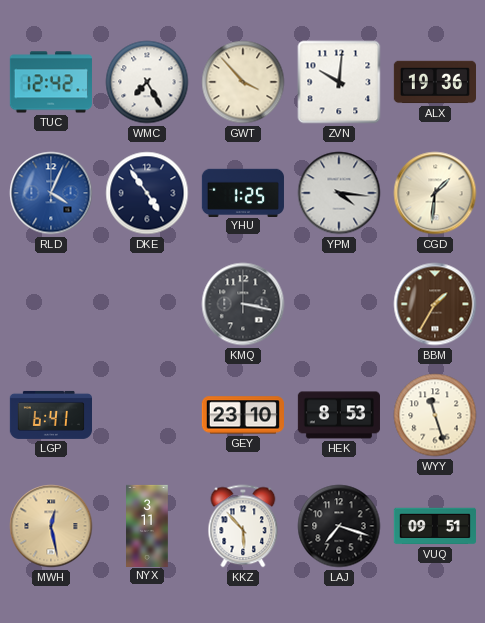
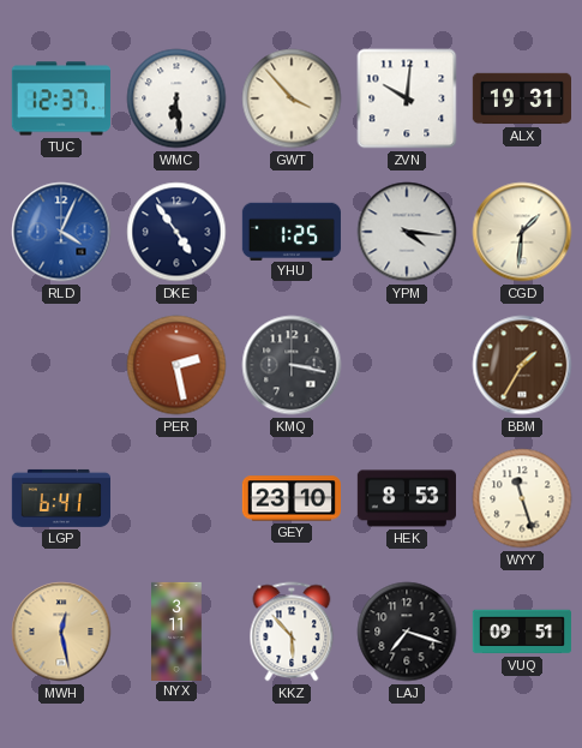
TUC: 12:42 -> 12:37
WMC: 7:25 -> 6:29
ALX: 19:36 -> 19:31
PER: none -> 2:28
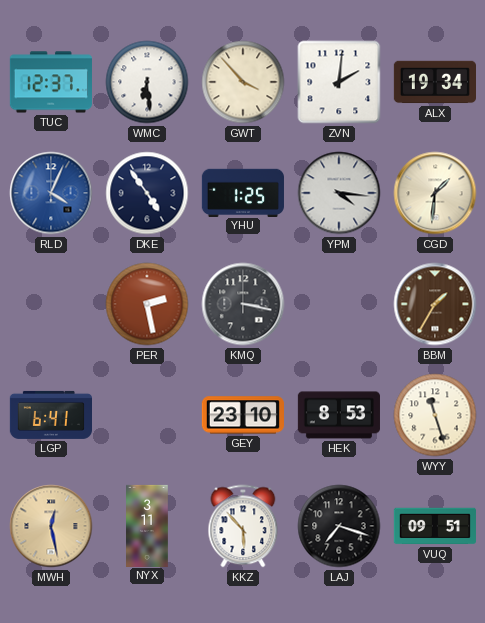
ZVN: 10:01 -> 2:01
ALX: 19:31 -> 19:34
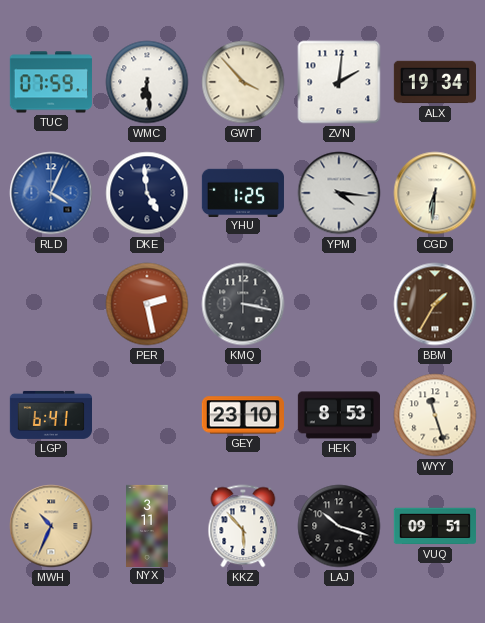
TUC: 12:37 -> 07:59
DKE: 4:54 -> 4:59
CGD: 1:31 -> 6:31
MWH: 12:28 -> 10:34
LAJ: 7:18 -> 10:18
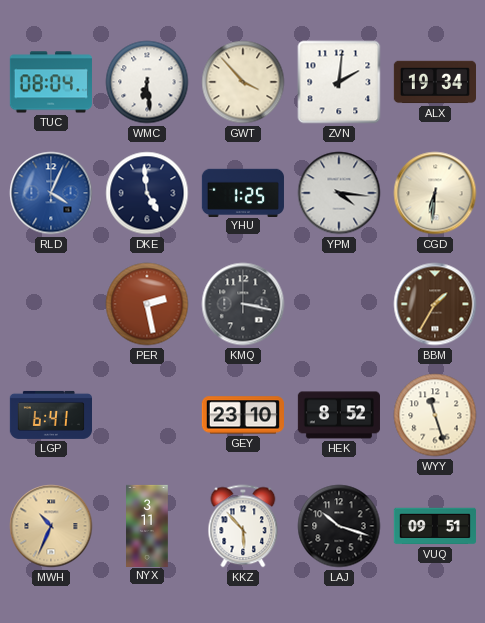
TUC: 07:59 -> 08:04
HEK: 8:53 -> 8:52
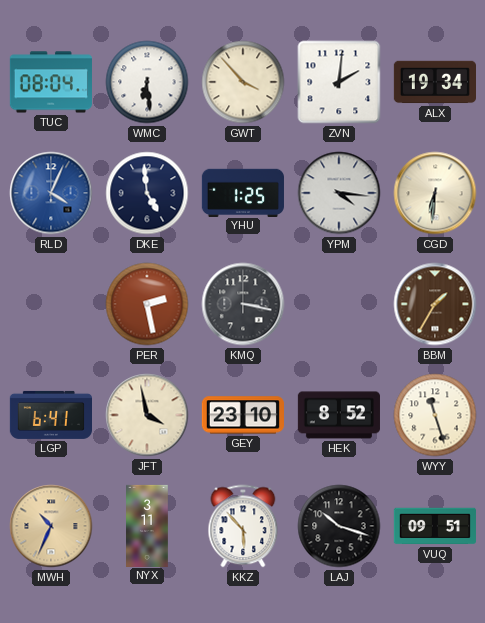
JFT: none -> 3:58
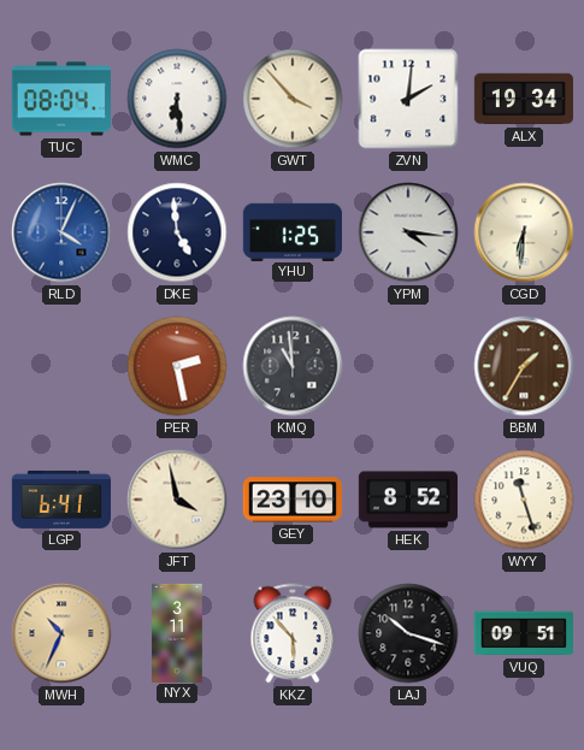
KMQ: 3:17 -> 10:59
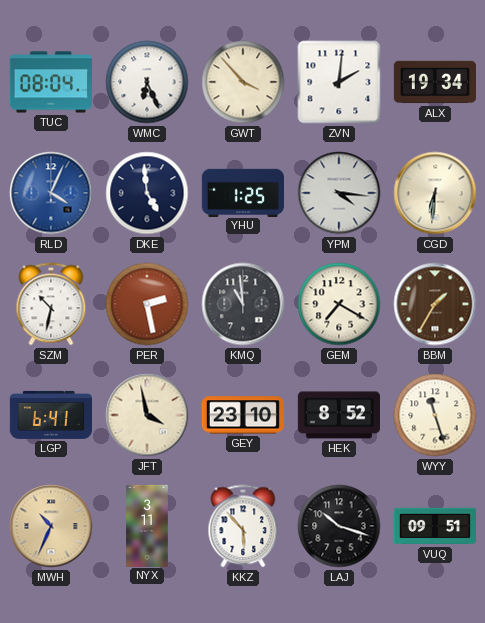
WMC: 6:29 -> 6:26
SZM: none -> 10:32
GEM: none -> 7:20
